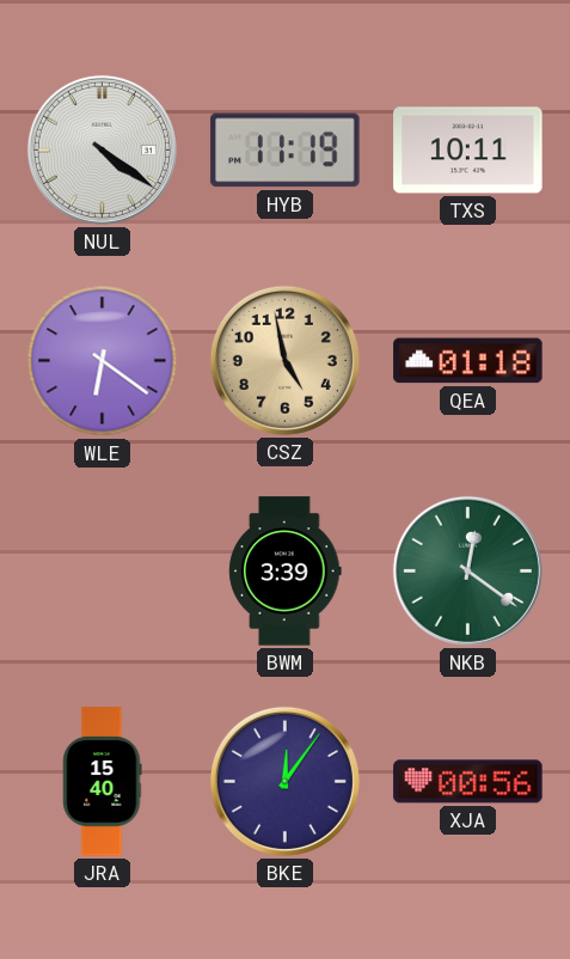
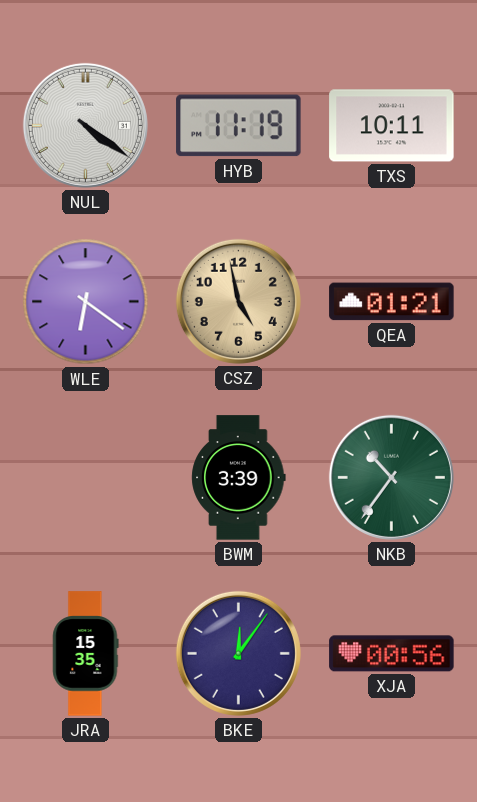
QEA: 01:18 -> 01:21
NKB: 12:21 -> 10:36
JRA: 15:40 -> 15:35
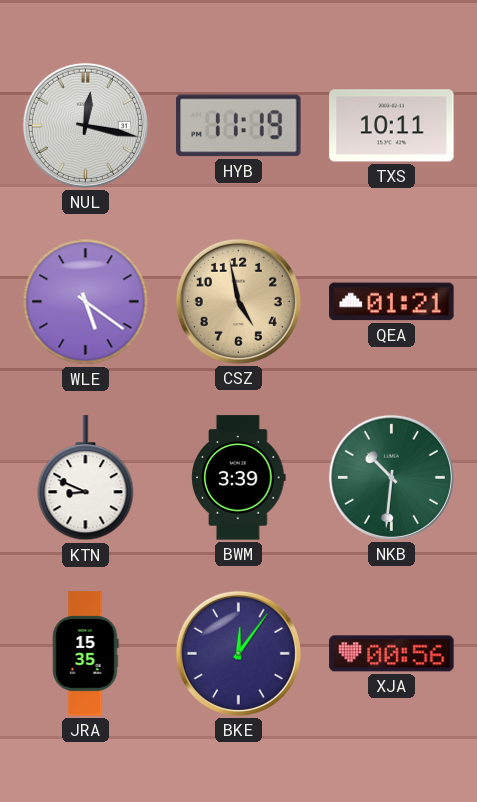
NUL: 4:21 -> 12:17
WLE: 6:21 -> 5:21
KTN: none -> 8:49
NKB: 10:36 -> 10:31
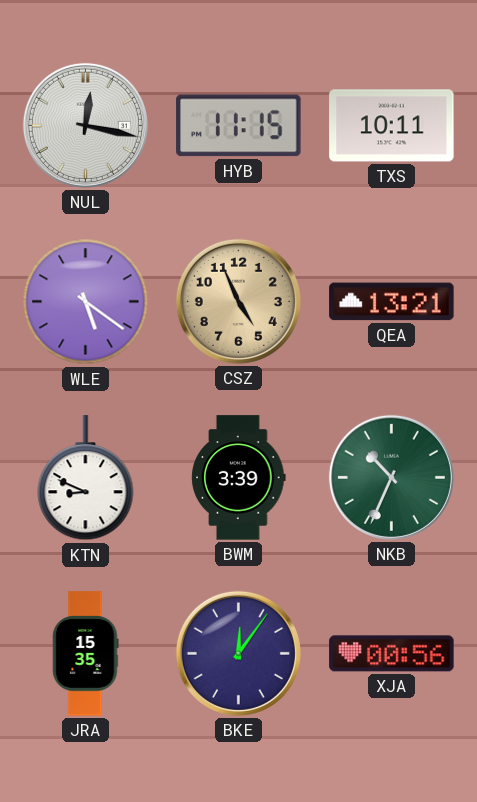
HYB: 11:19 -> 11:15
CSZ: 4:58 -> 4:56
QEA: 01:21 -> 13:21
NKB: 10:31 -> 10:34
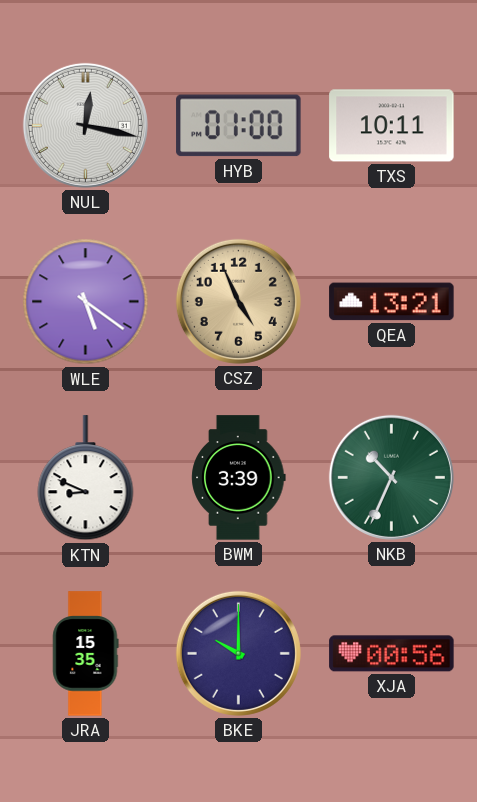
HYB: 11:15 -> 01:00
BKE: 12:06 -> 10:00
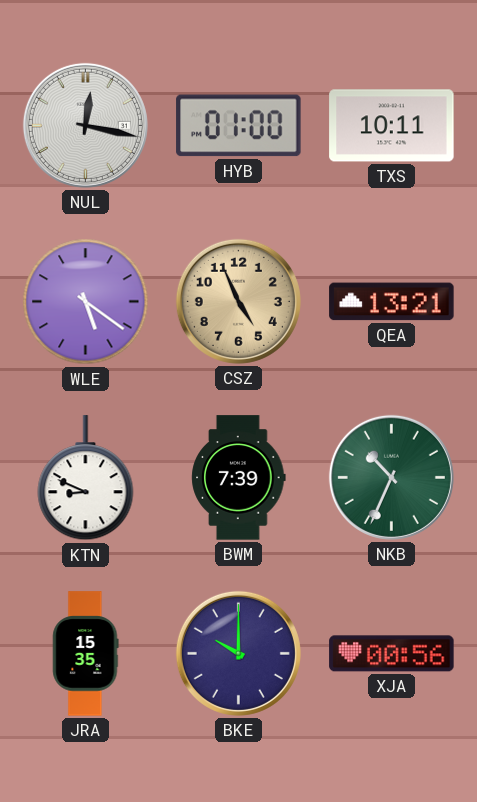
BWM: 3:39 -> 7:39
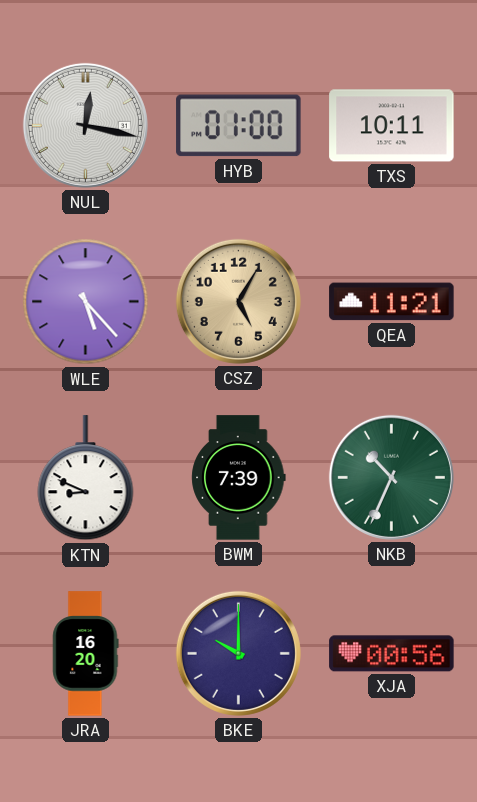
WLE: 5:21 -> 5:23
CSZ: 4:56 -> 5:05
QEA: 13:21 -> 11:21
JRA: 15:35 -> 16:20
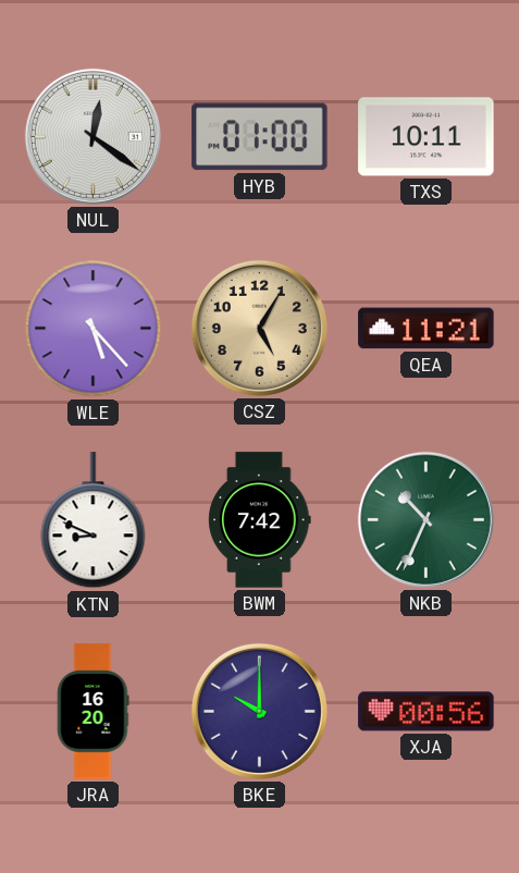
NUL: 12:17 -> 12:21
BWM: 7:39 -> 7:42
